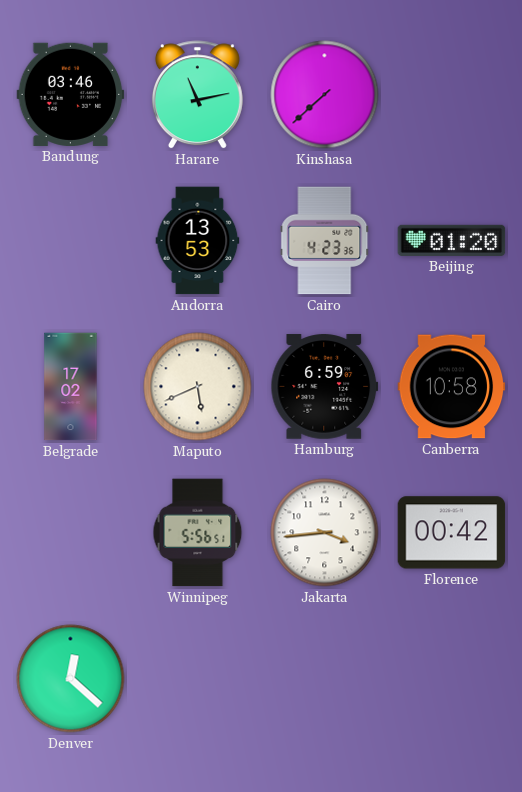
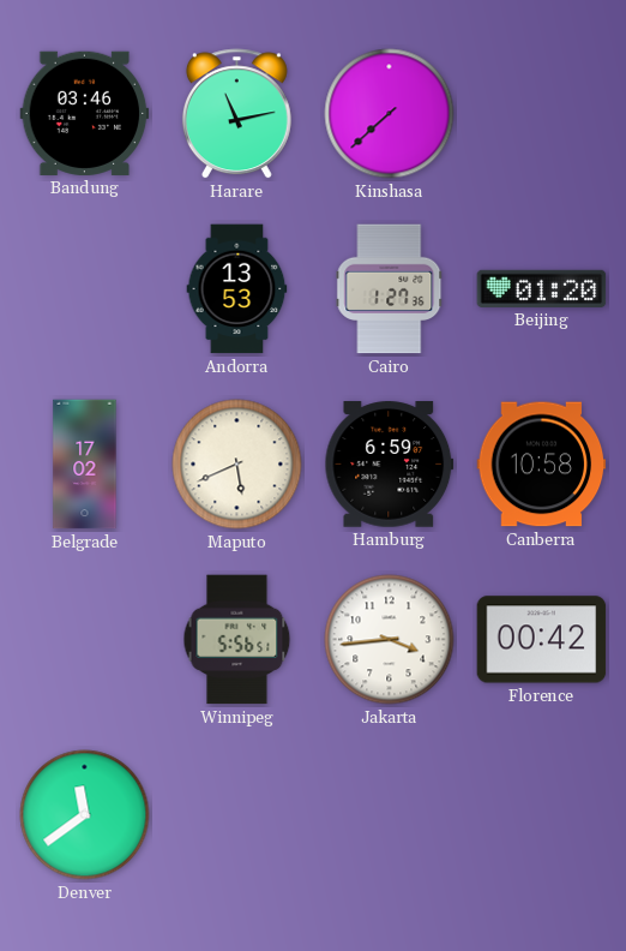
Cairo: 4:23 -> 1:27
Denver: 12:22 -> 11:39
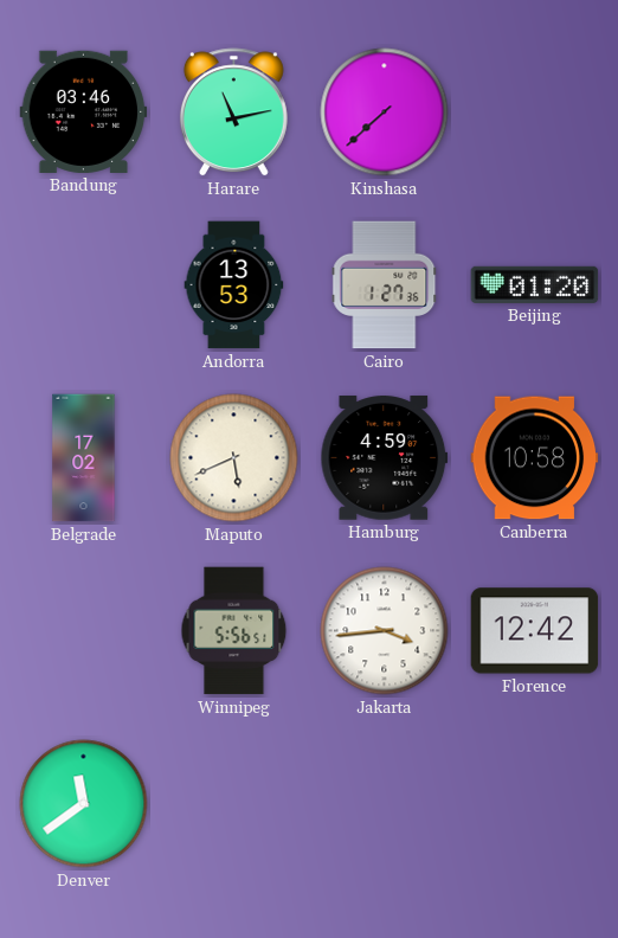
Hamburg: 6:59 -> 4:59
Florence: 00:42 -> 12:42
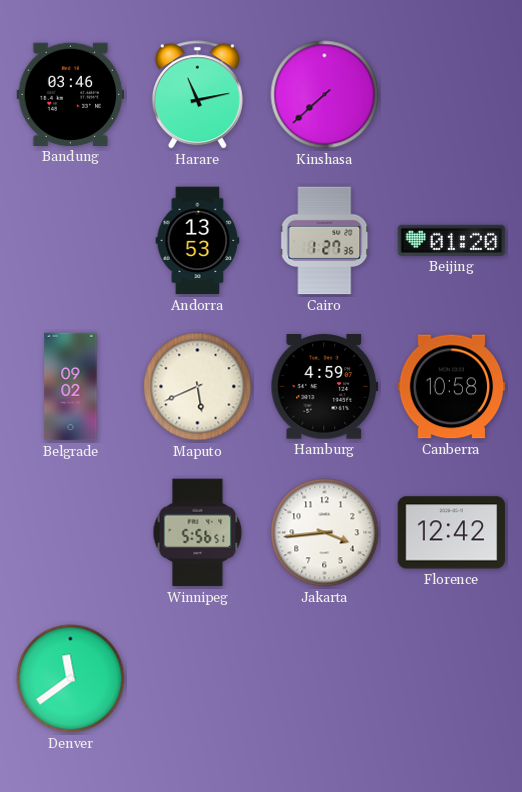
Belgrade: 17:02 -> 09:02
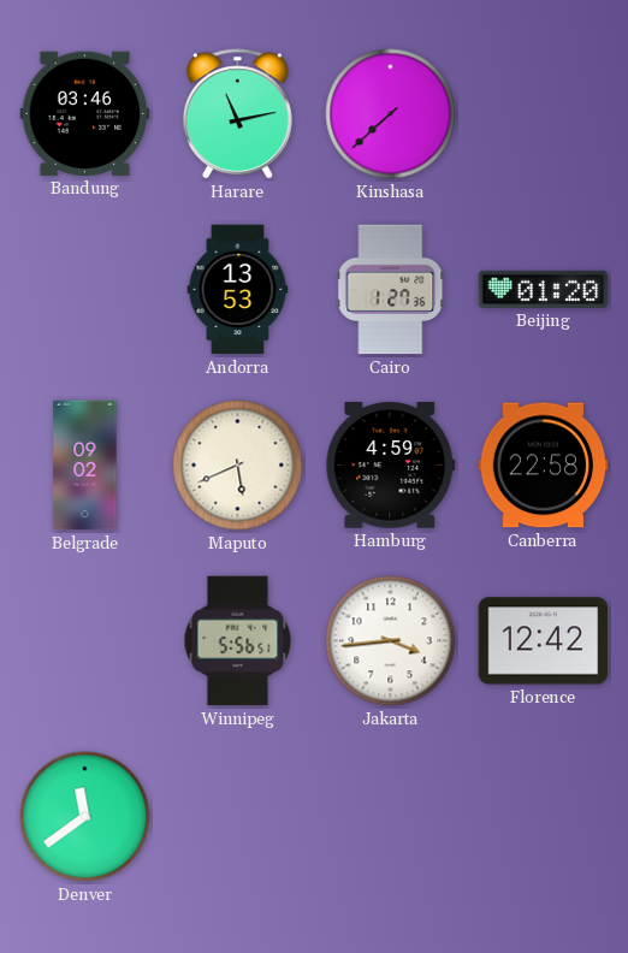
Canberra: 10:58 -> 22:58
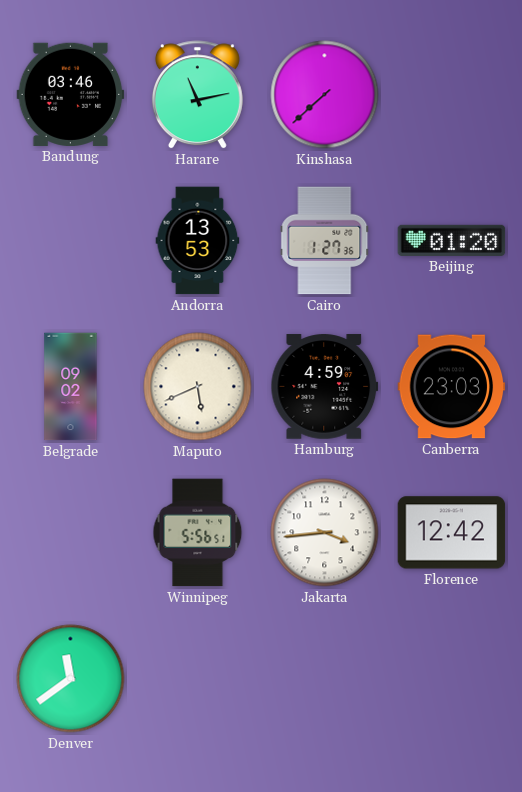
Canberra: 22:58 -> 23:03
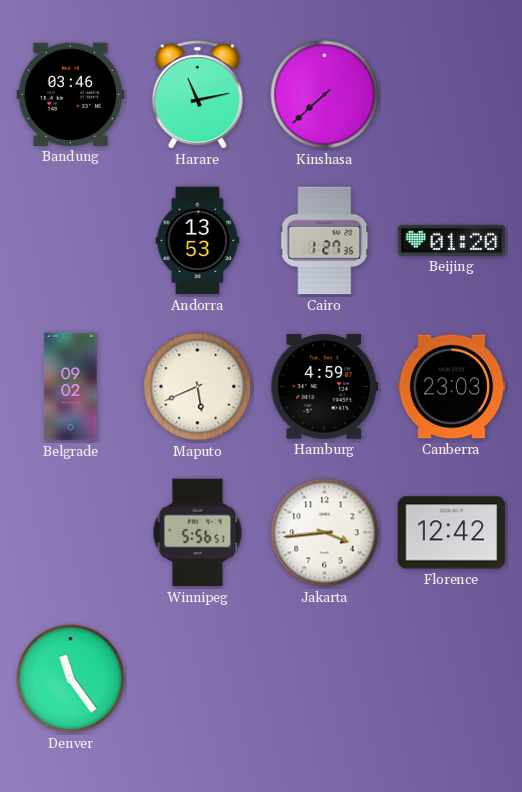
Denver: 11:39 -> 11:24
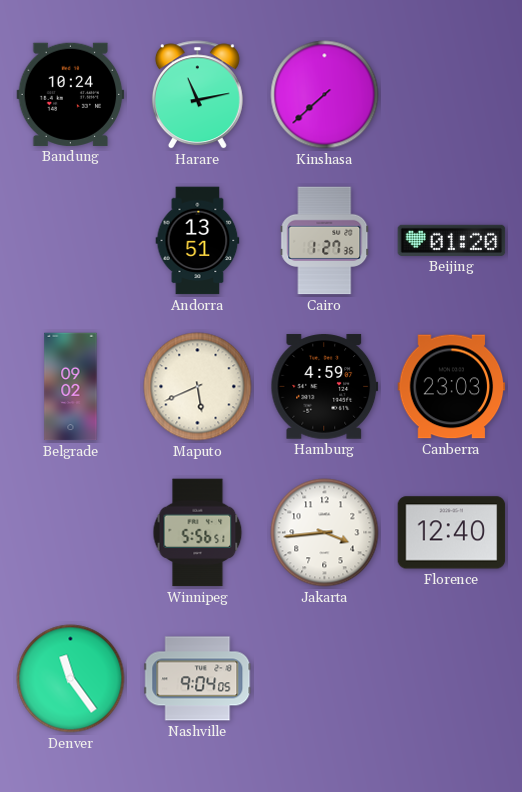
Bandung: 03:46 -> 10:24
Andorra: 13:53 -> 13:51
Florence: 12:42 -> 12:40
Nashville: none -> 9:04
